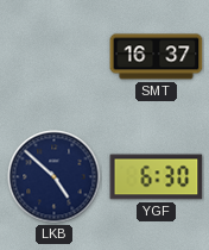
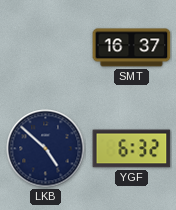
YGF: 6:30 -> 6:32
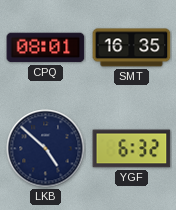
CPQ: none -> 08:01
SMT: 16:37 -> 16:35
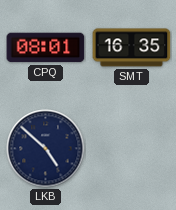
YGF: 6:32 -> none
